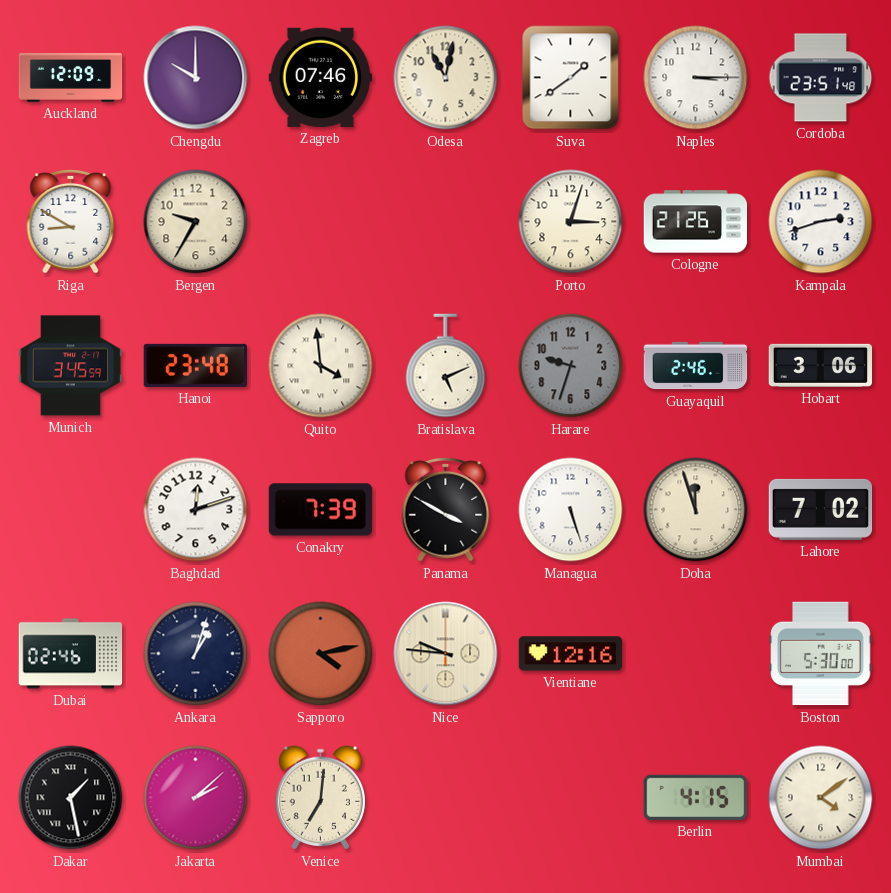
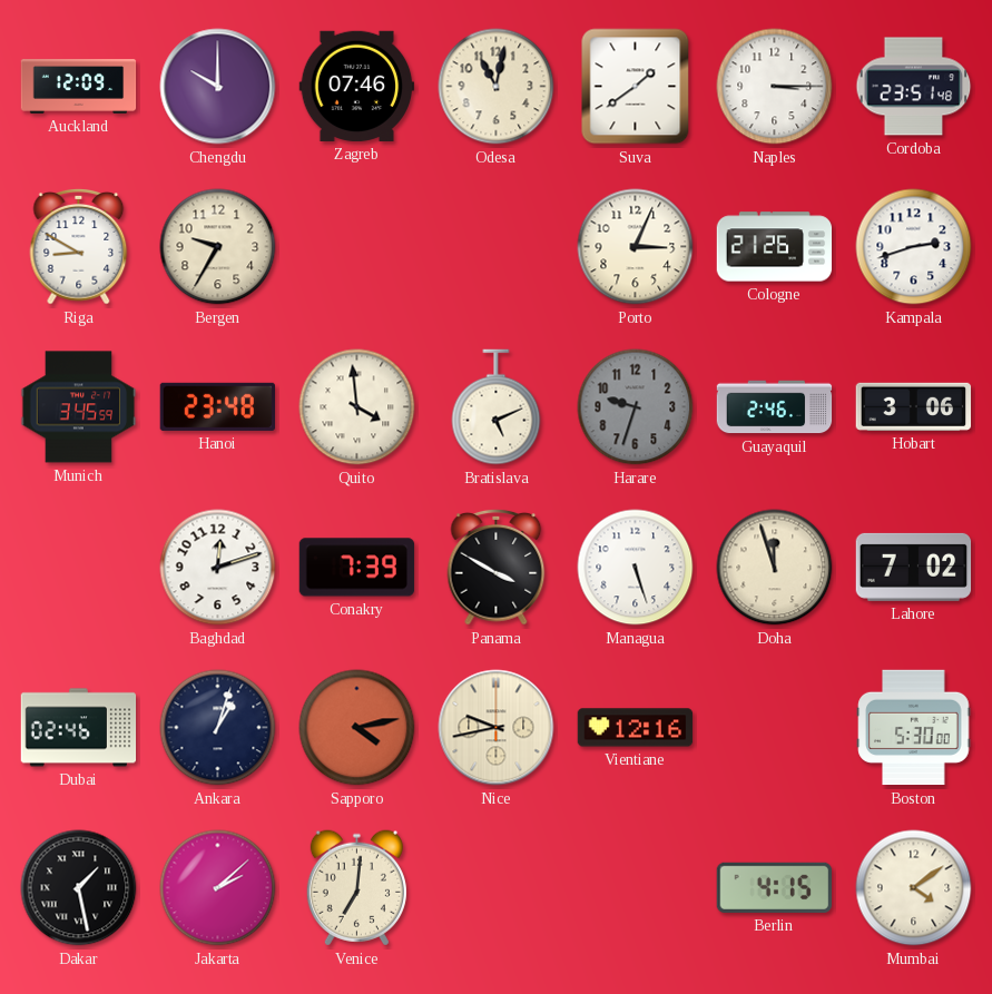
Porto: 3:03 -> 3:04
Nice: 9:46 -> 9:43
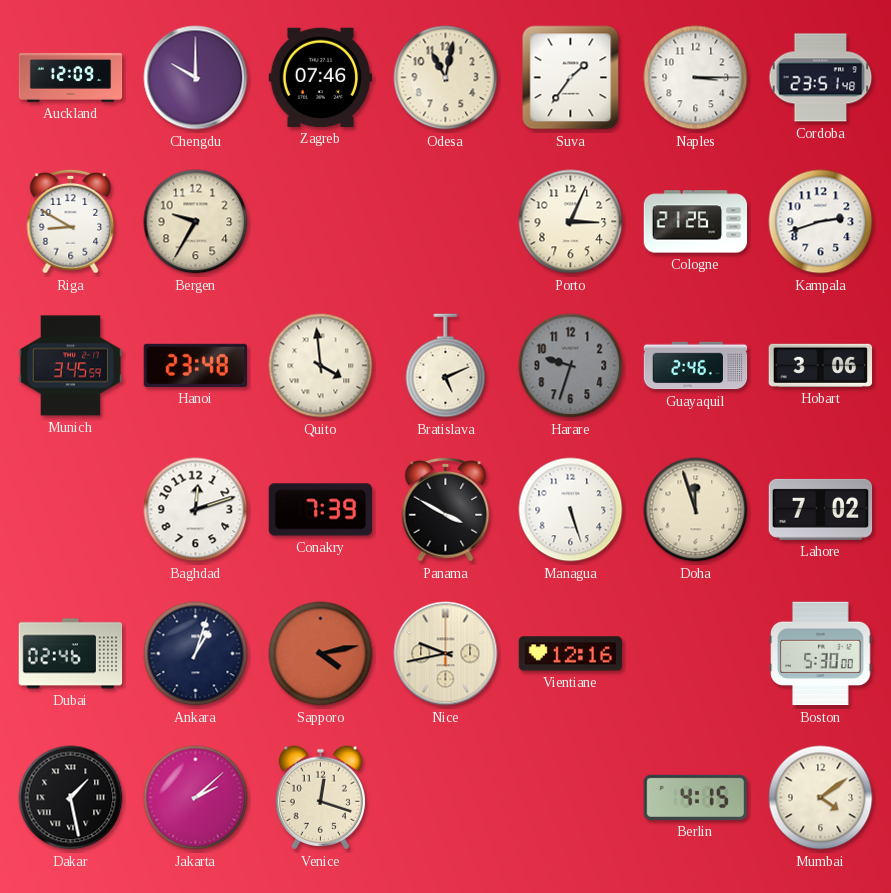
Suva: 1:39 -> 1:36
Venice: 7:01 -> 12:18
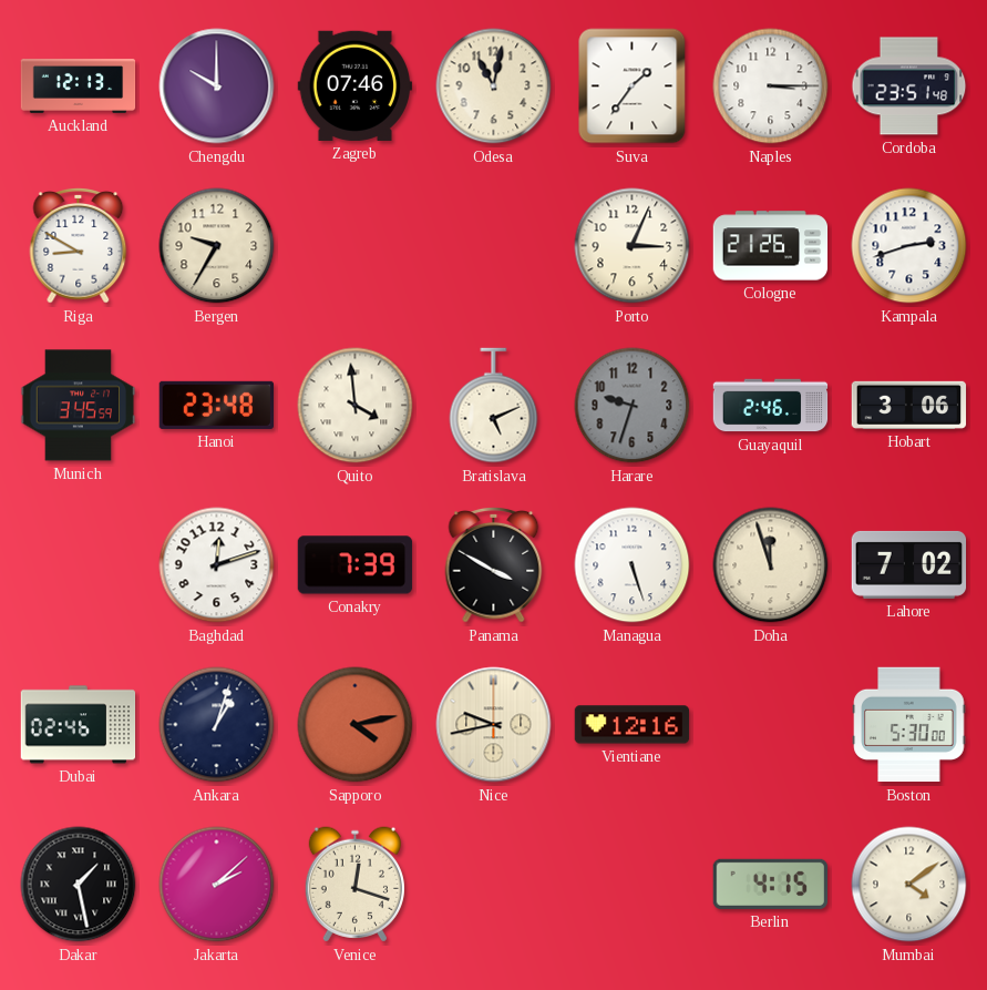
Auckland: 12:09 -> 12:13
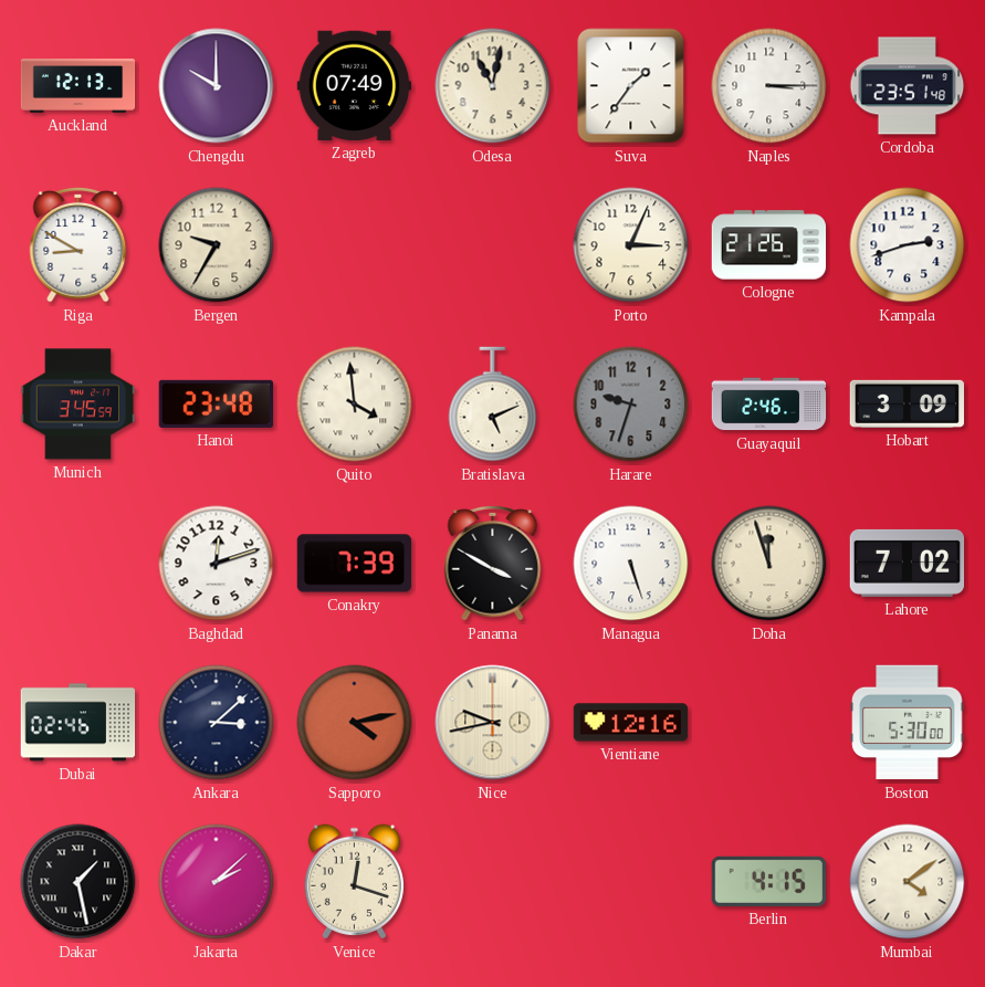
Zagreb: 07:46 -> 07:49
Hobart: 3:06 -> 3:09
Ankara: 1:03 -> 3:08
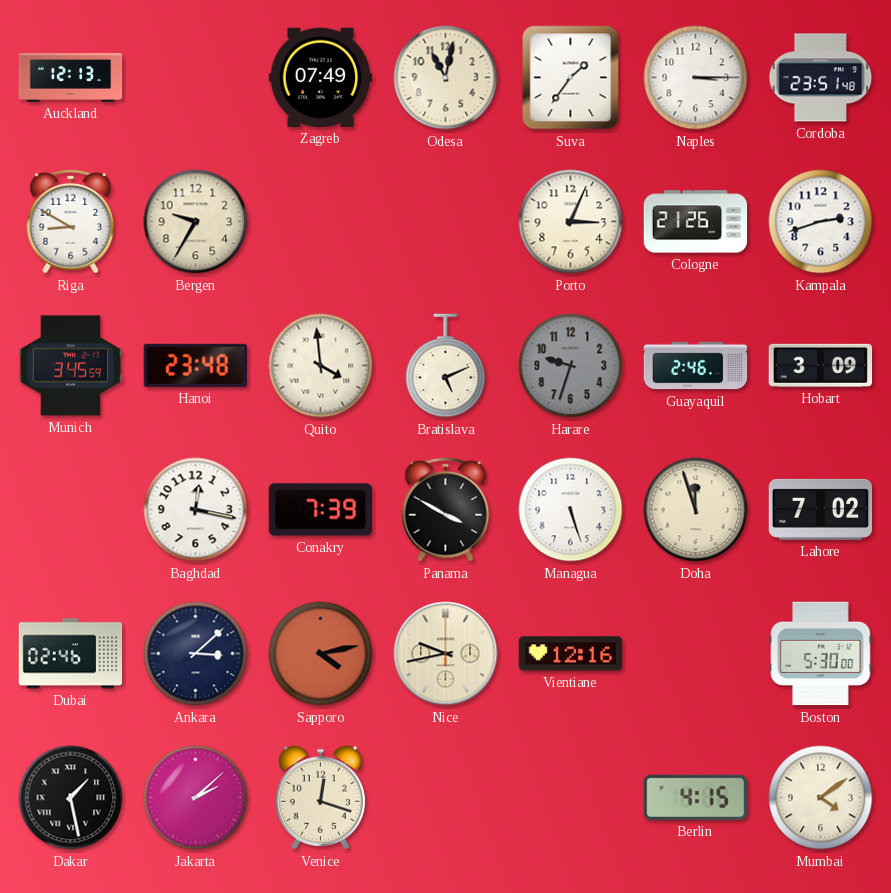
Chengdu: 10:00 -> none
Baghdad: 12:12 -> 12:17
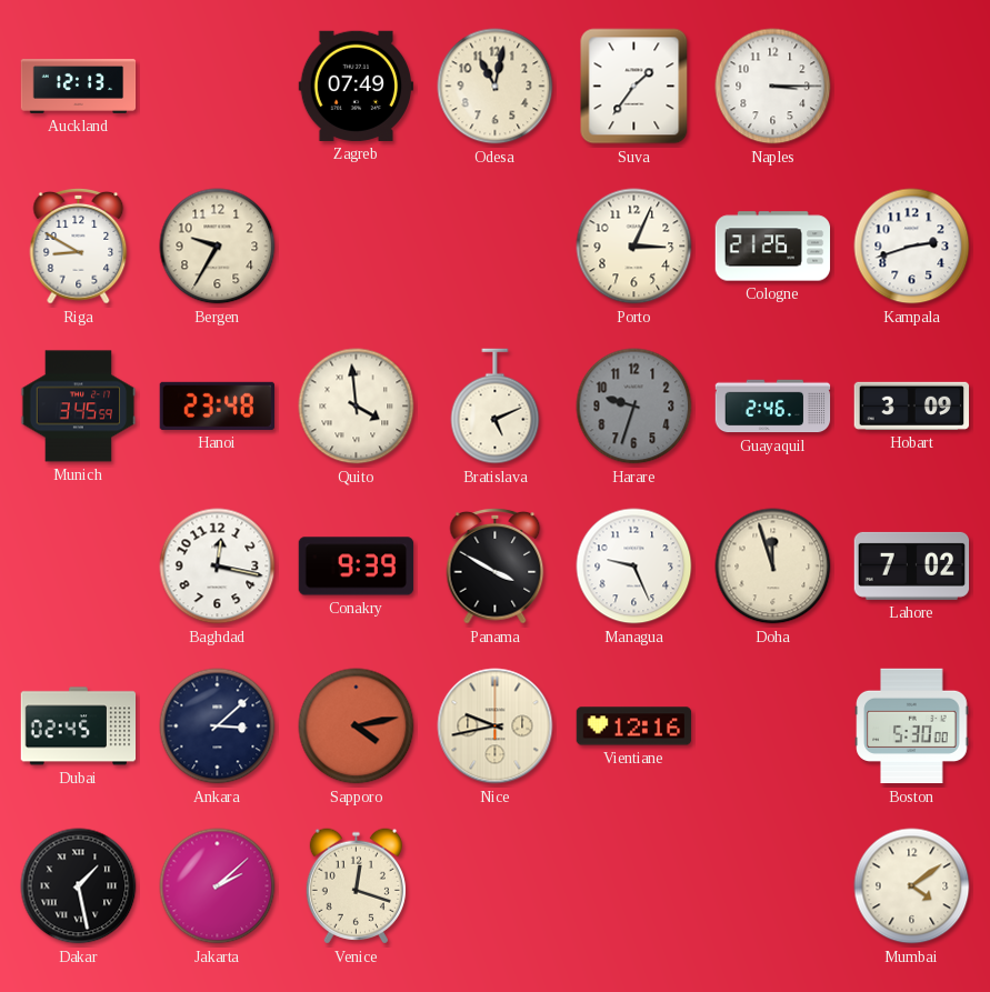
Cordoba: 23:51 -> none
Conakry: 7:39 -> 9:39
Managua: 5:27 -> 9:26
Dubai: 02:46 -> 02:45
Berlin: 4:15 -> none
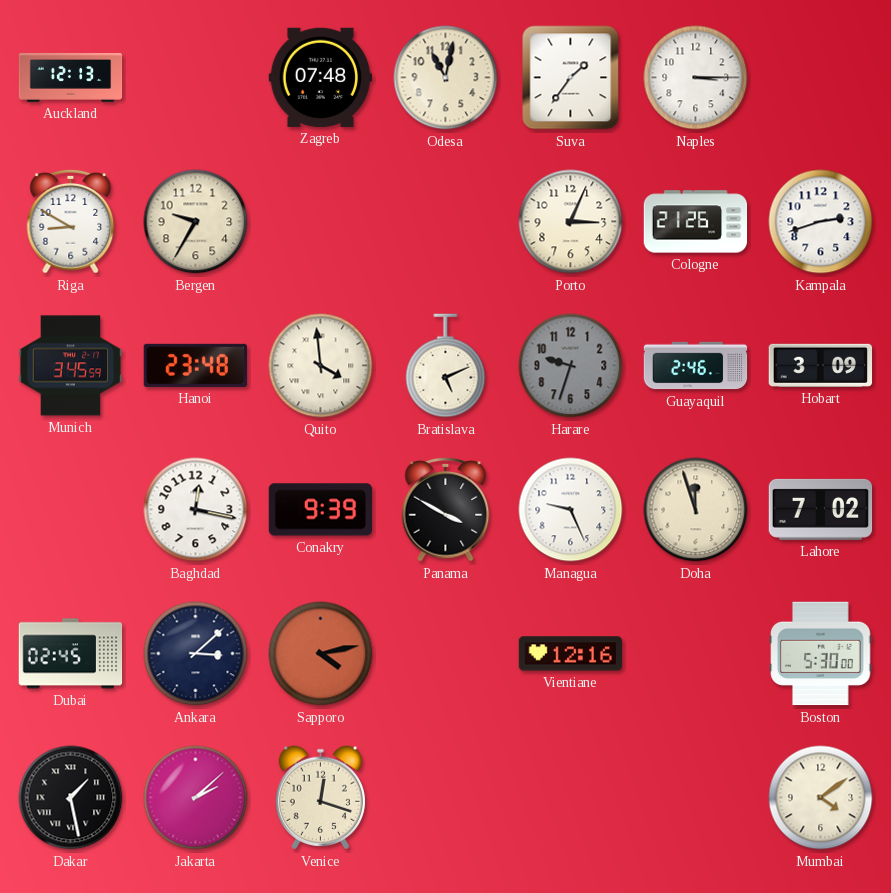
Zagreb: 07:49 -> 07:48
Nice: 9:43 -> none
